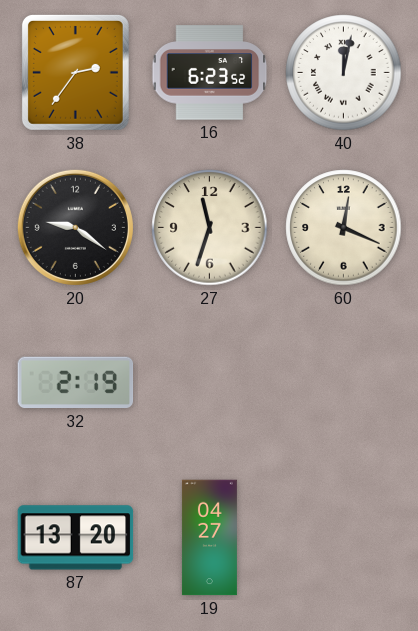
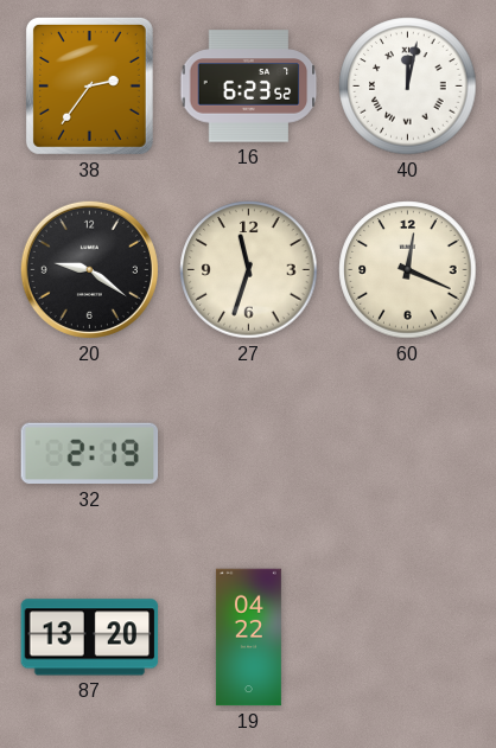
19: 04:27 -> 04:22
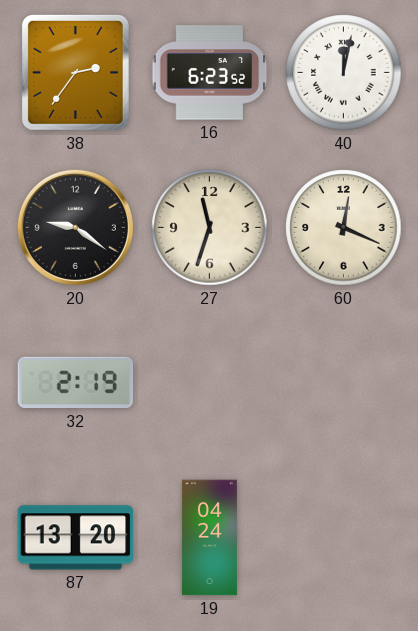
19: 04:22 -> 04:24
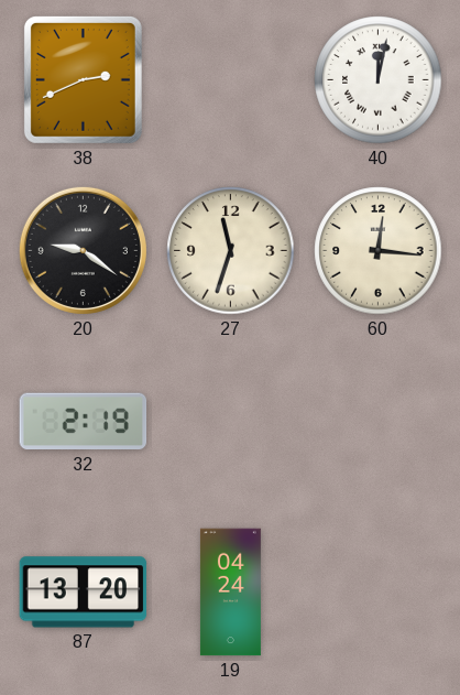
38: 2:36 -> 2:41
16: 6:23 -> none
60: 12:19 -> 12:16
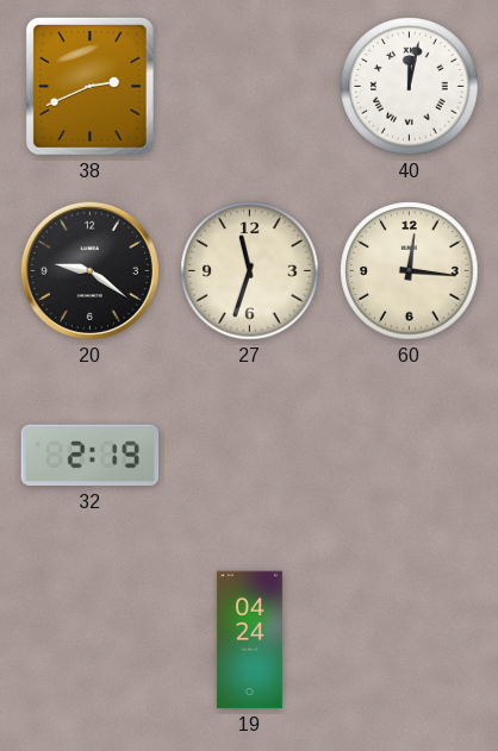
87: 13:20 -> none
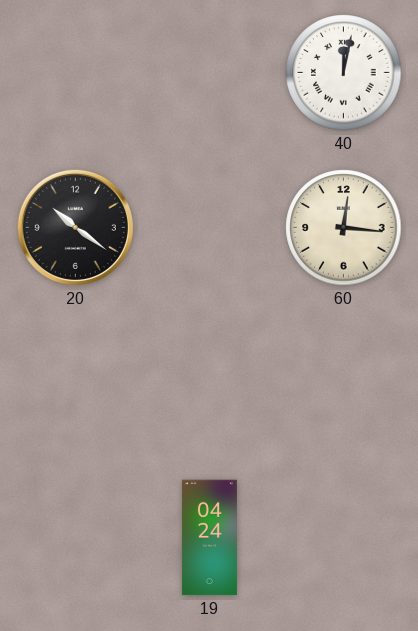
38: 2:41 -> none
20: 9:21 -> 10:21
27: 11:33 -> none
32: 2:19 -> none
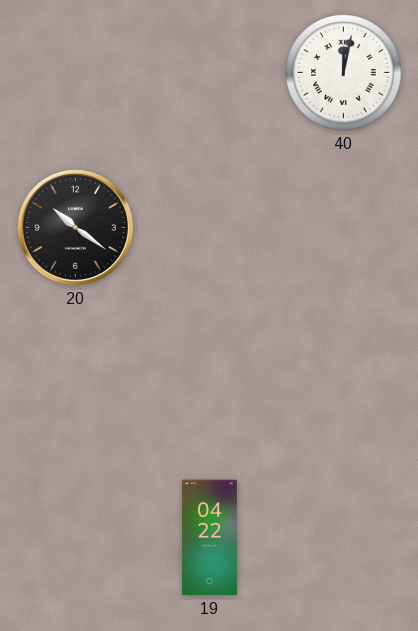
60: 12:16 -> none
19: 04:24 -> 04:22
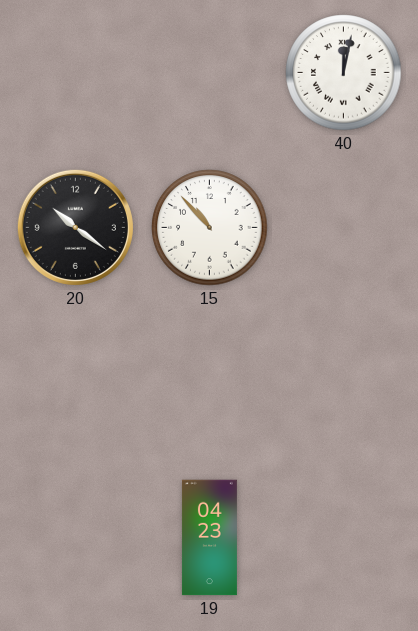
15: none -> 10:53
19: 04:22 -> 04:23
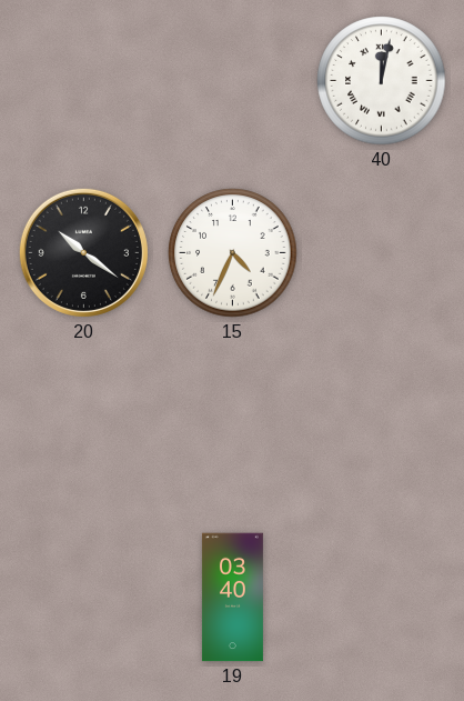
15: 10:53 -> 4:34
19: 04:23 -> 03:40
